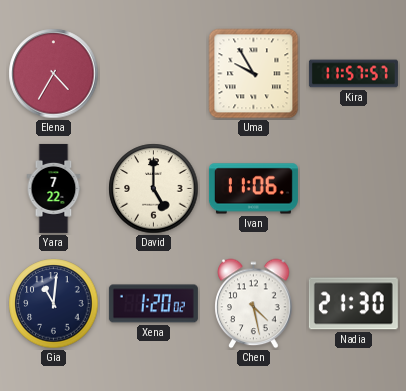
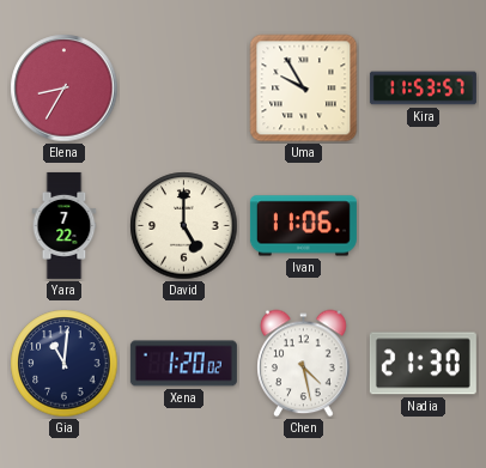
Elena: 4:35 -> 8:35
Kira: 11:57 -> 11:53
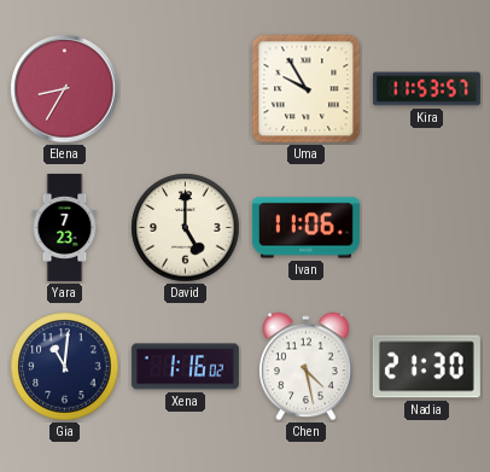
Yara: 7:22 -> 7:23
Xena: 1:20 -> 1:16
